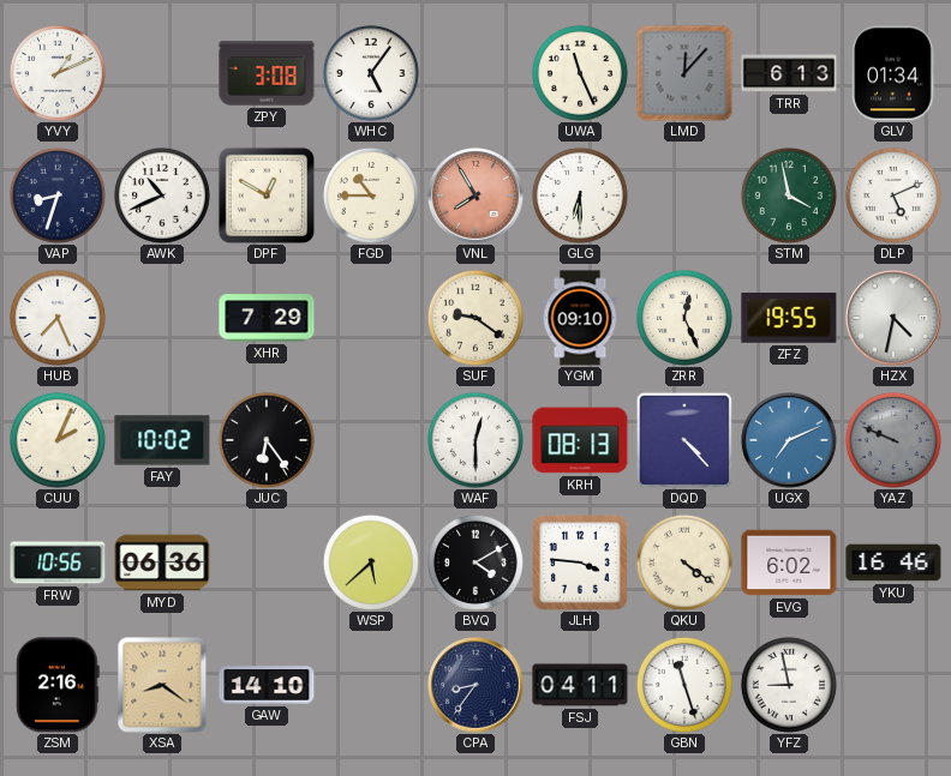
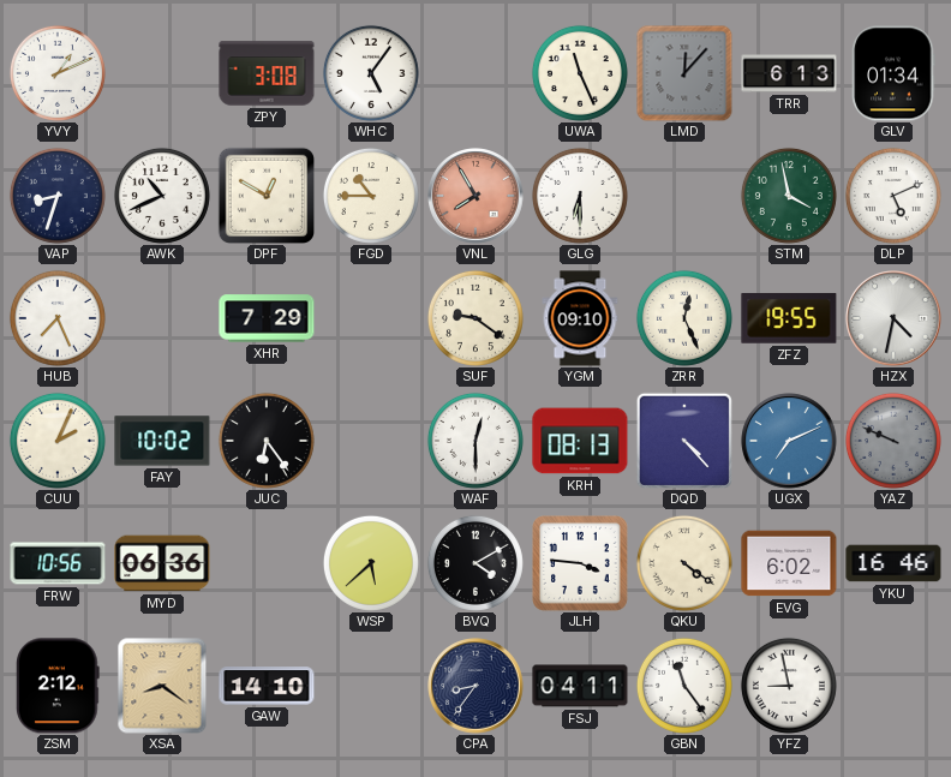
ZSM: 2:16 -> 2:12
GBN: 11:27 -> 11:24
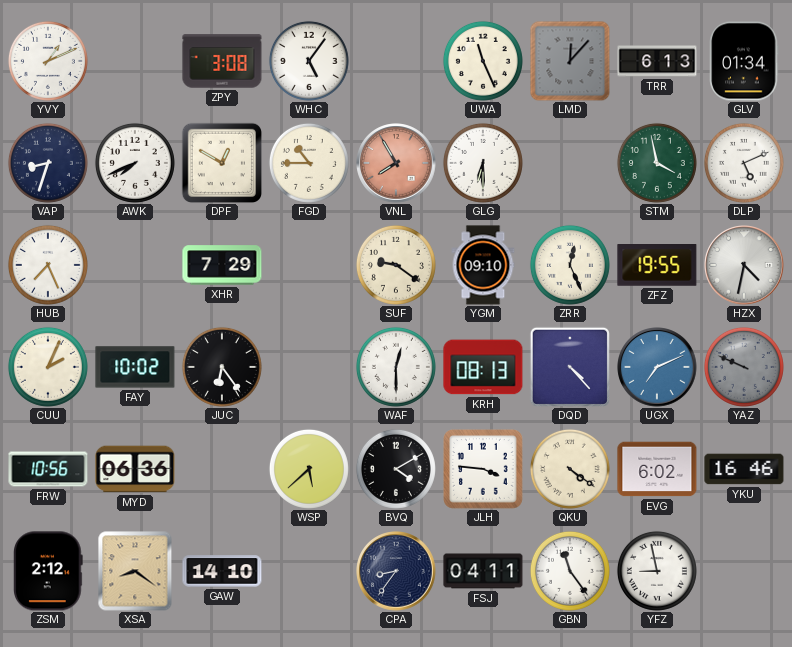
AWK: 10:41 -> 7:41
